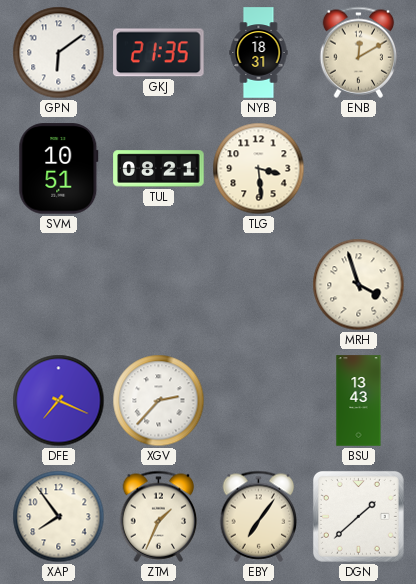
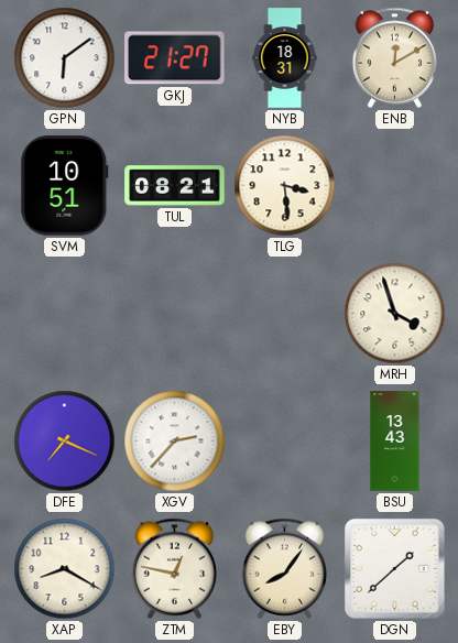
GKJ: 21:35 -> 21:27
XAP: 7:54 -> 8:20
ZTM: 1:34 -> 12:47
EBY: 7:06 -> 8:06
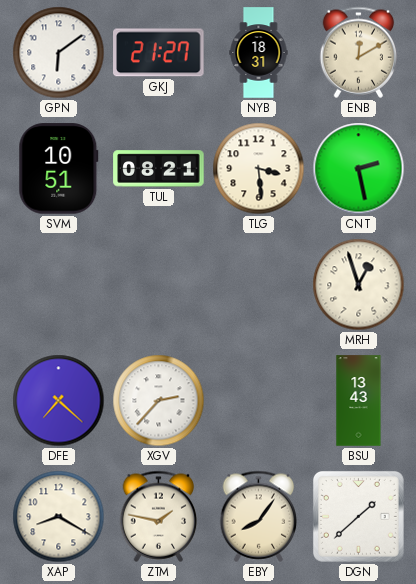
CNT: none -> 2:28
MRH: 3:57 -> 12:57
DFE: 7:19 -> 7:22
ZTM: 12:47 -> 1:47
